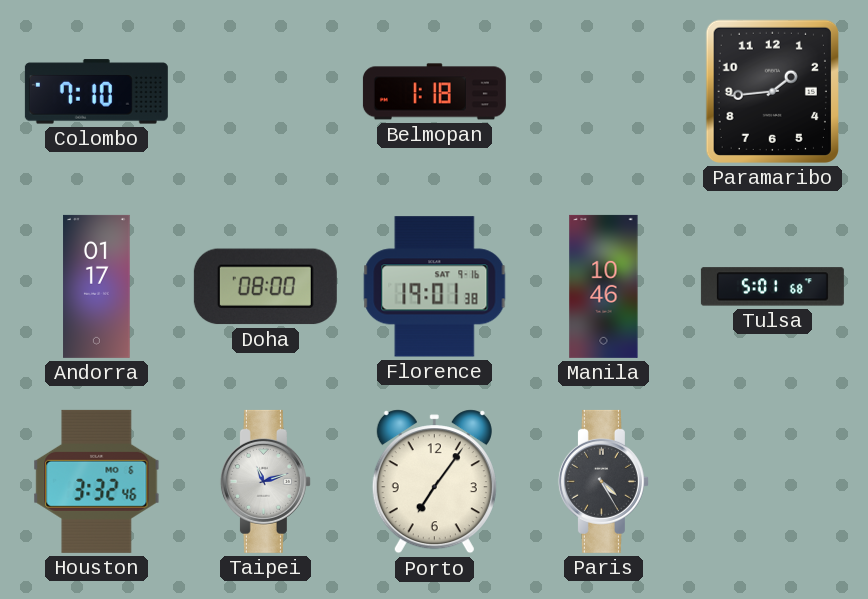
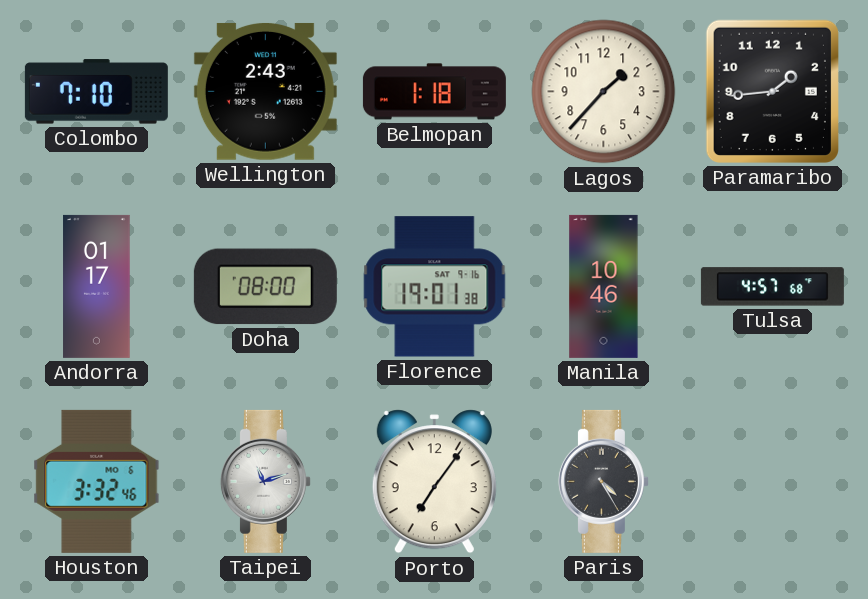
Wellington: none -> 2:43
Lagos: none -> 1:37
Tulsa: 5:01 -> 4:57
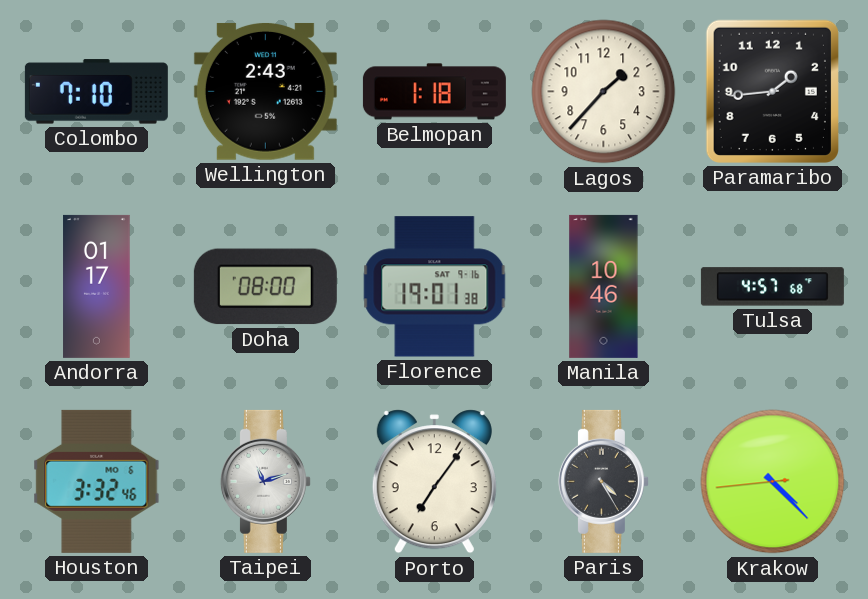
Krakow: none -> 4:22
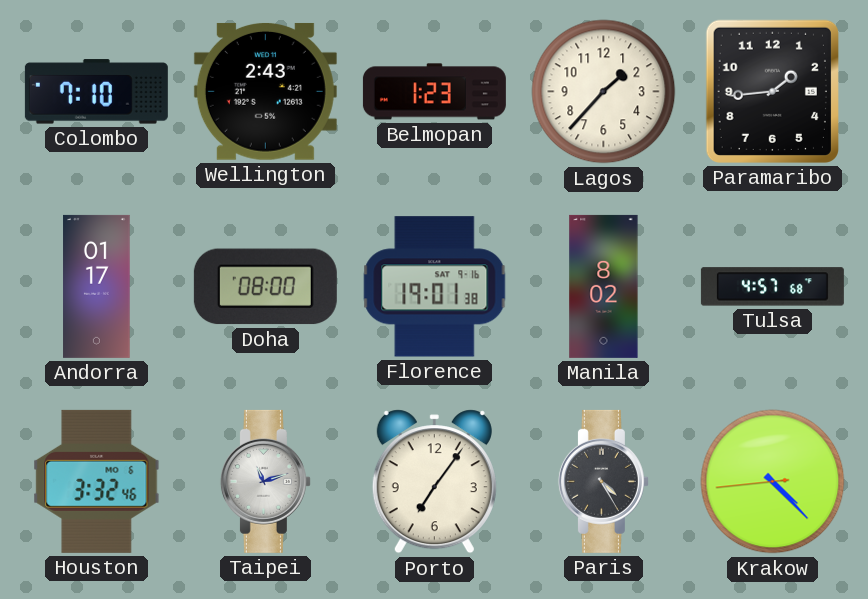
Belmopan: 1:18 -> 1:23
Manila: 10:46 -> 8:02
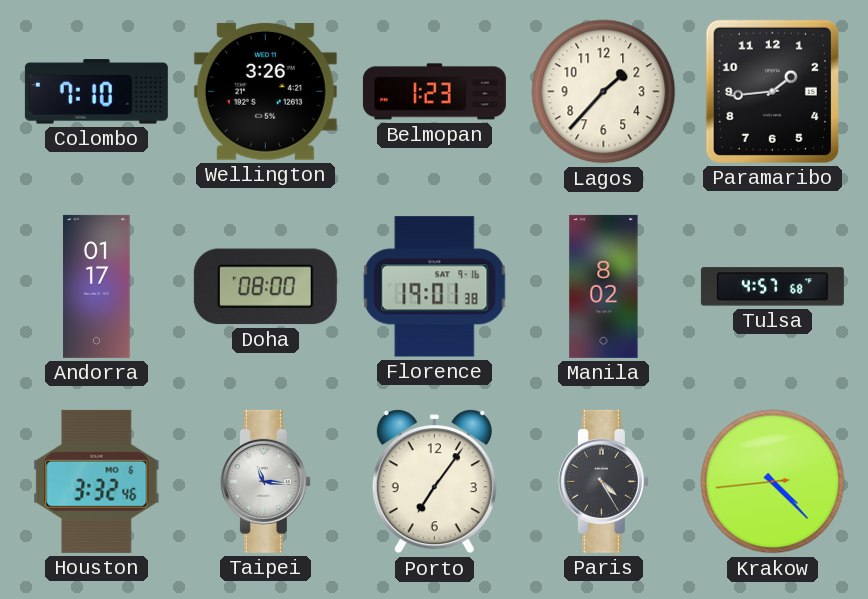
Wellington: 2:43 -> 3:26
Taipei: 11:12 -> 11:16
